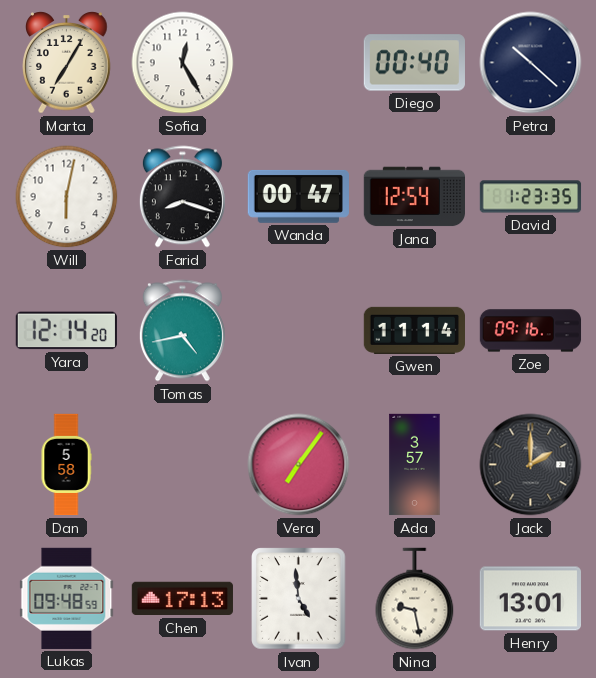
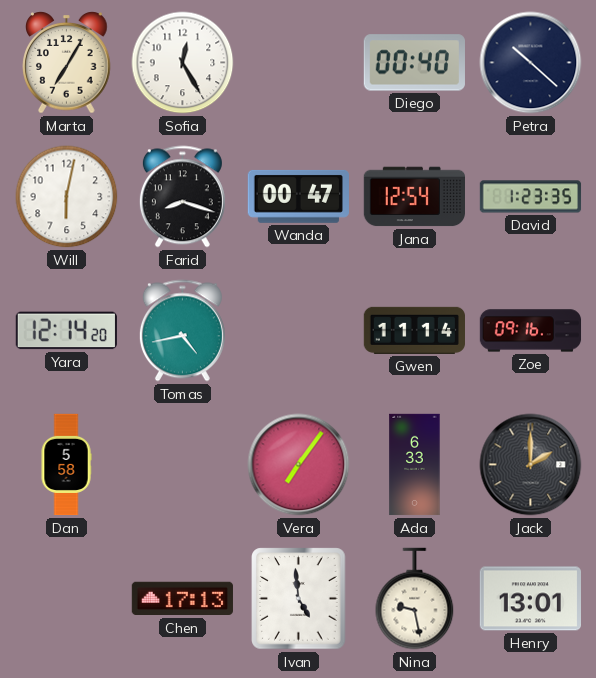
Ada: 3:57 -> 6:33
Lukas: 09:48 -> none
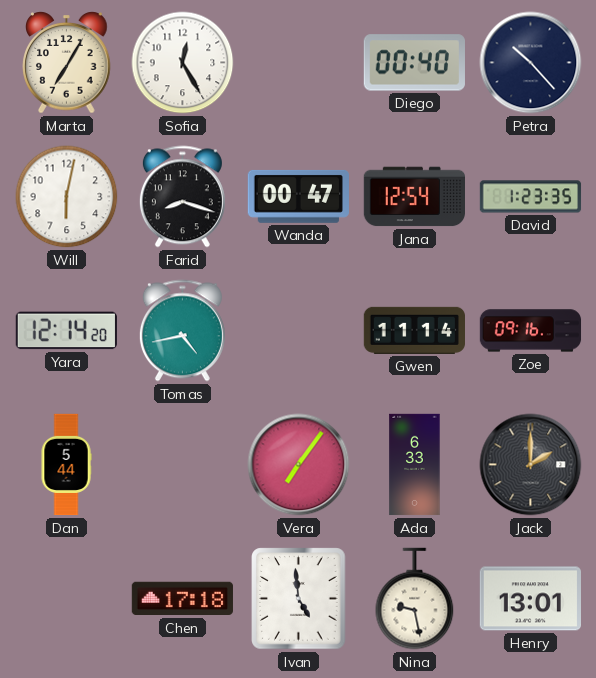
Petra: 10:22 -> 10:23
Dan: 5:58 -> 5:44
Chen: 17:13 -> 17:18
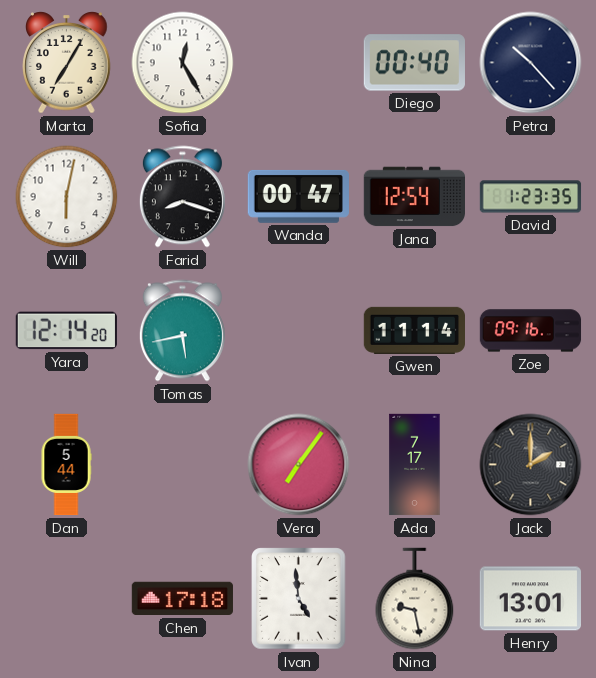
Tomas: 4:43 -> 5:43
Ada: 6:33 -> 7:17
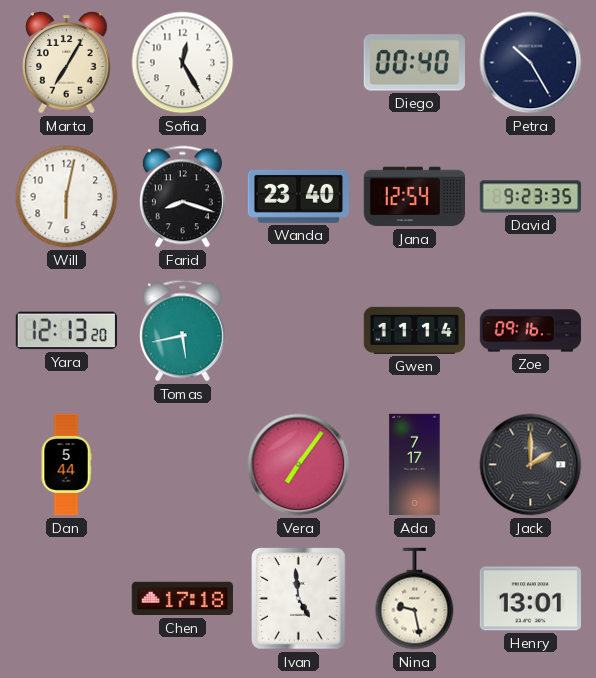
Petra: 10:23 -> 10:25
Wanda: 00:47 -> 23:40
David: 1:23 -> 9:23
Yara: 12:14 -> 12:13
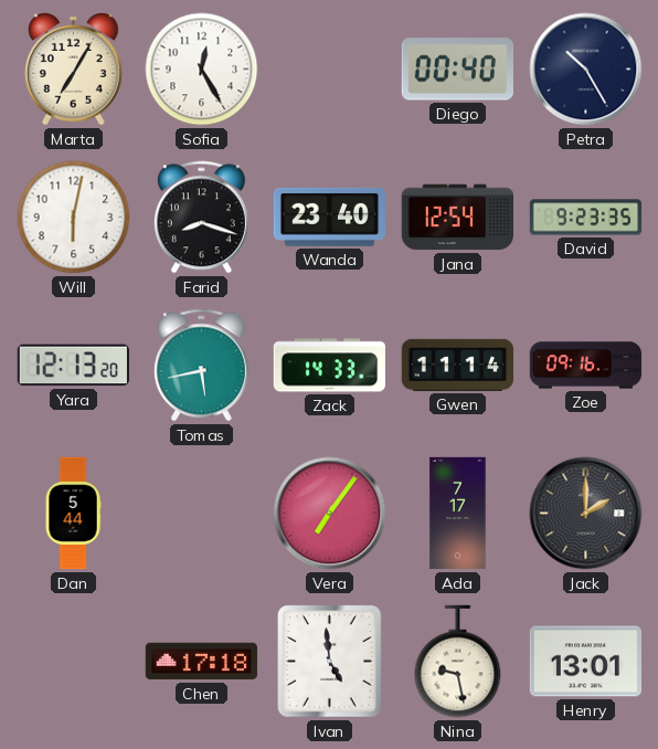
Zack: none -> 14:33
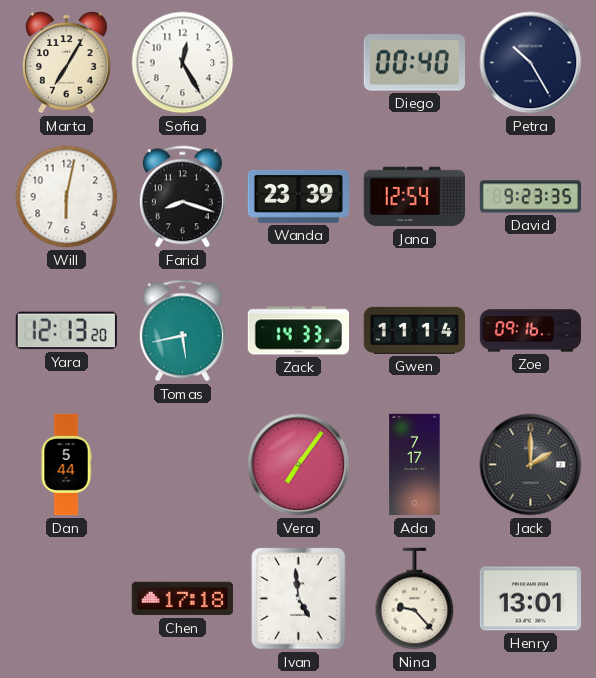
Wanda: 23:40 -> 23:39
Nina: 9:28 -> 9:23
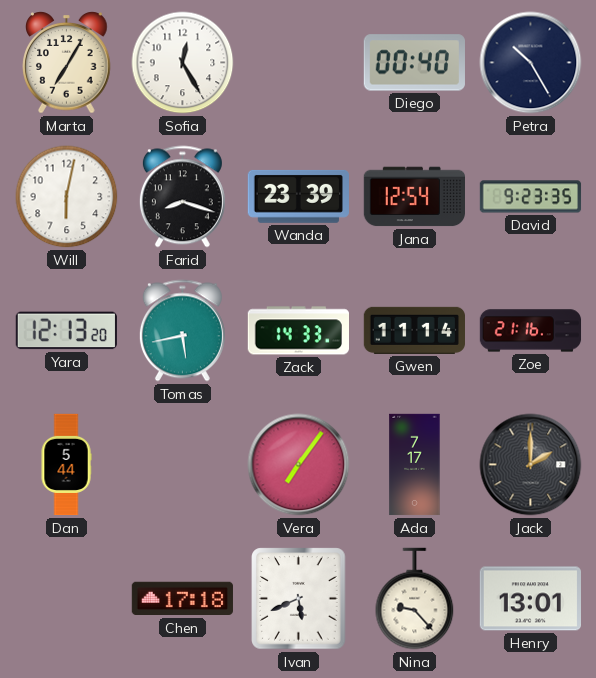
Zoe: 09:16 -> 21:16
Ivan: 4:59 -> 5:41
